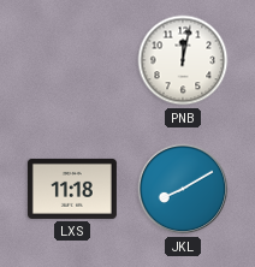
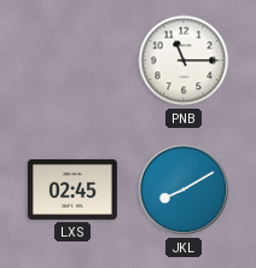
PNB: 12:02 -> 11:15
LXS: 11:18 -> 02:45
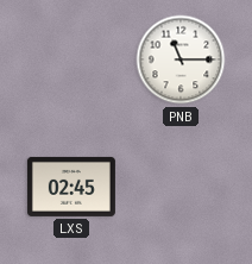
JKL: 8:10 -> none
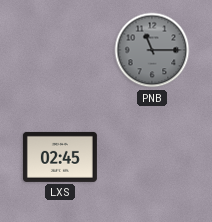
PNB dial: white -> grey
